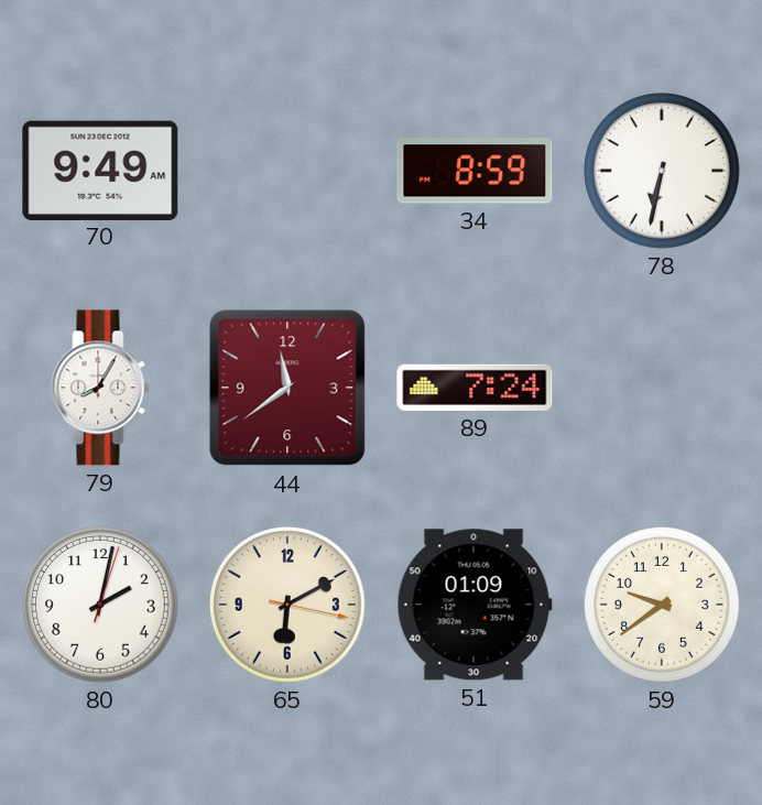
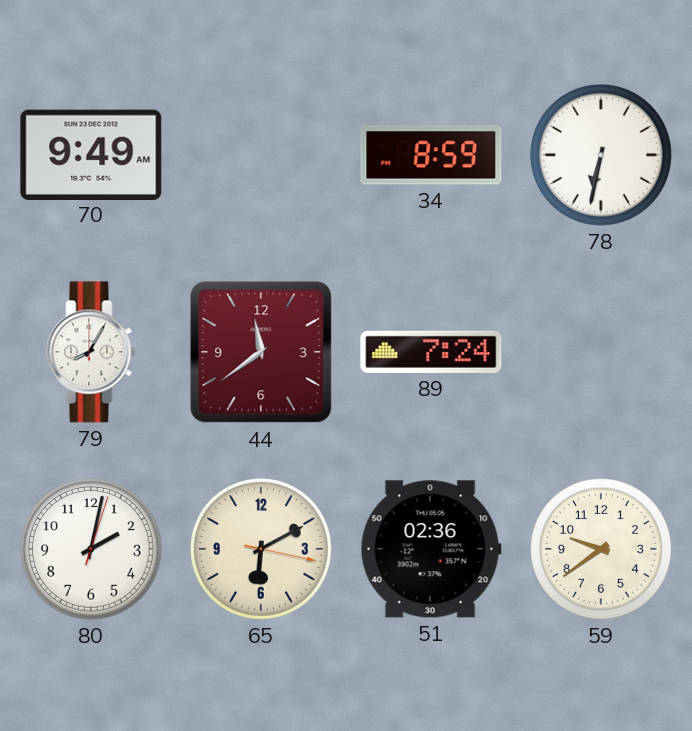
51: 01:09 -> 02:36
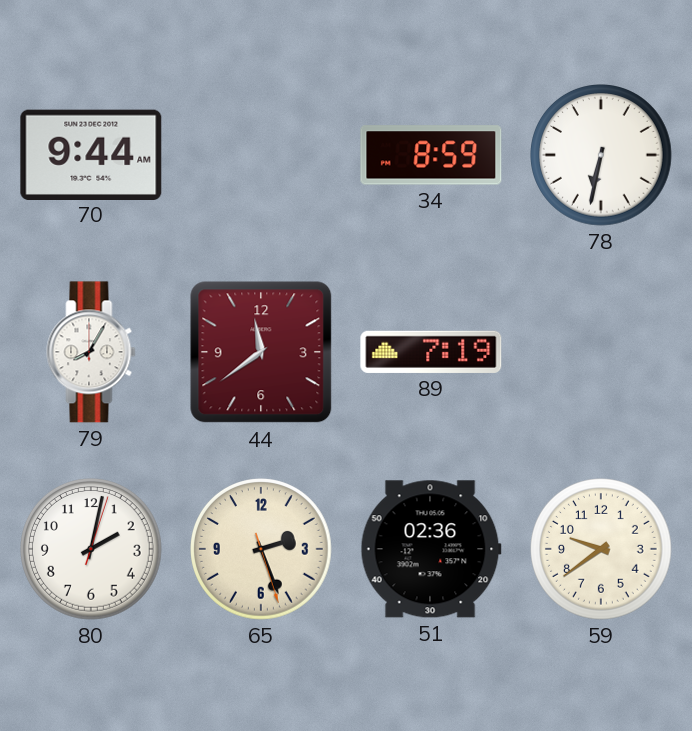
70: 9:49 -> 9:44
89: 7:24 -> 7:19
65: 6:10 -> 2:26
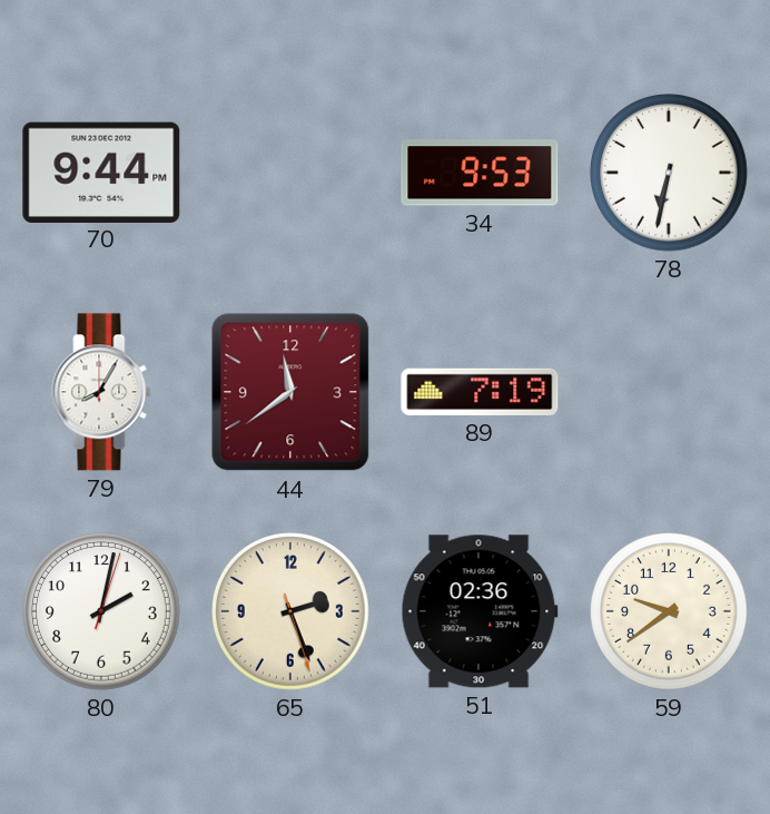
70: 9:44 AM -> 9:44 PM
34: 8:59 -> 9:53
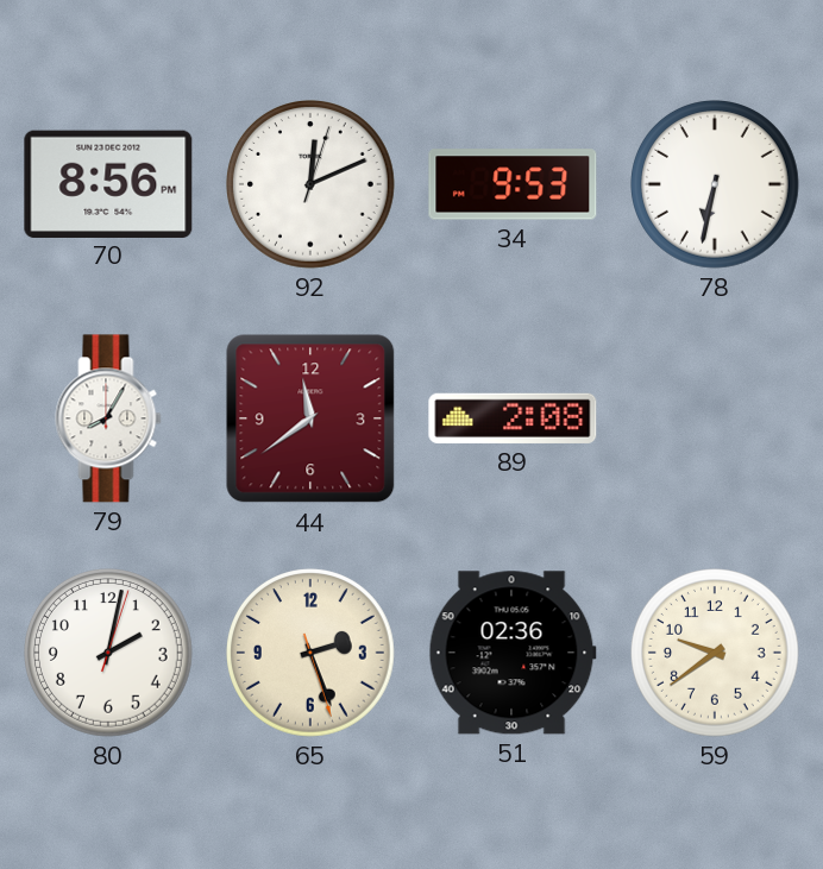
70: 9:44 -> 8:56
92: none -> 12:11
89: 7:19 -> 2:08
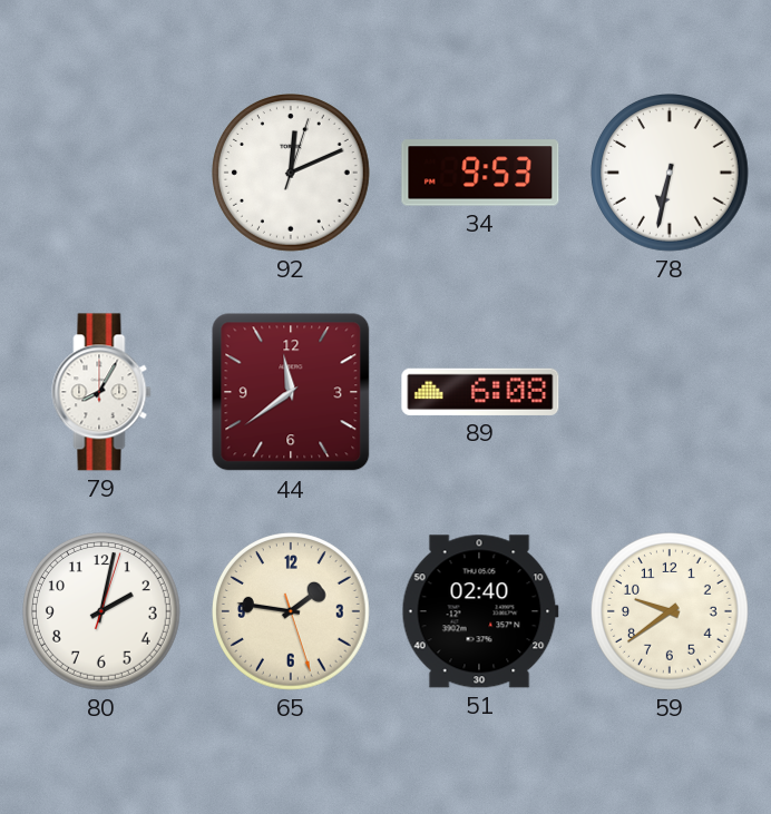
70: 8:56 -> none
89: 2:08 -> 6:08
65: 2:26 -> 1:46
51: 02:36 -> 02:40
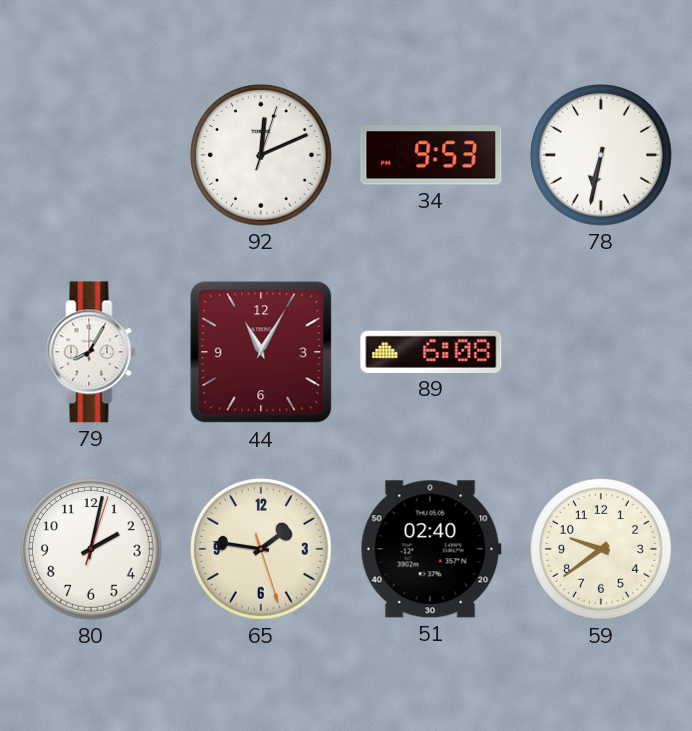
44: 11:39 -> 11:05
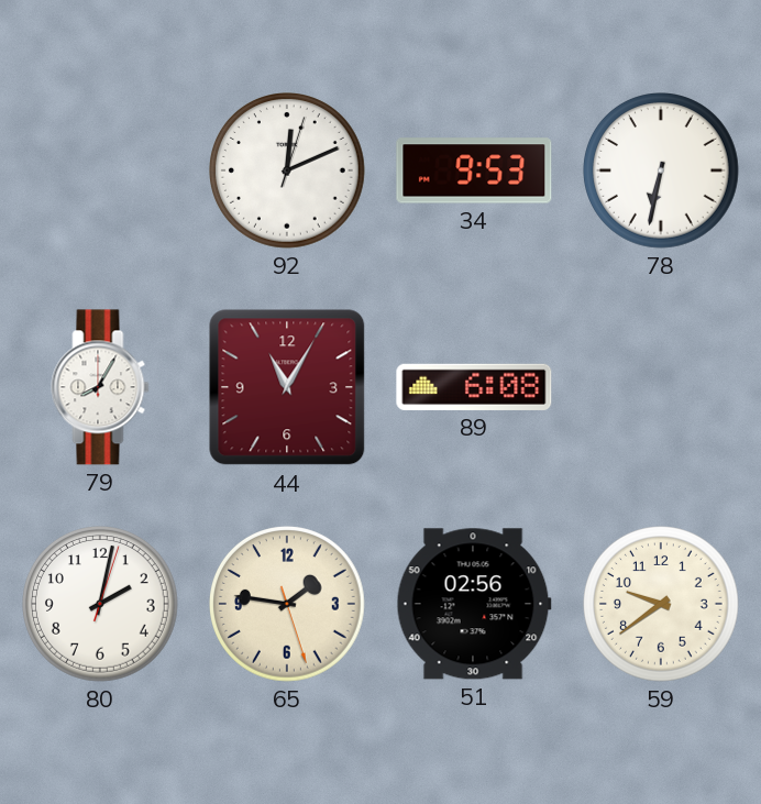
51: 02:40 -> 02:56
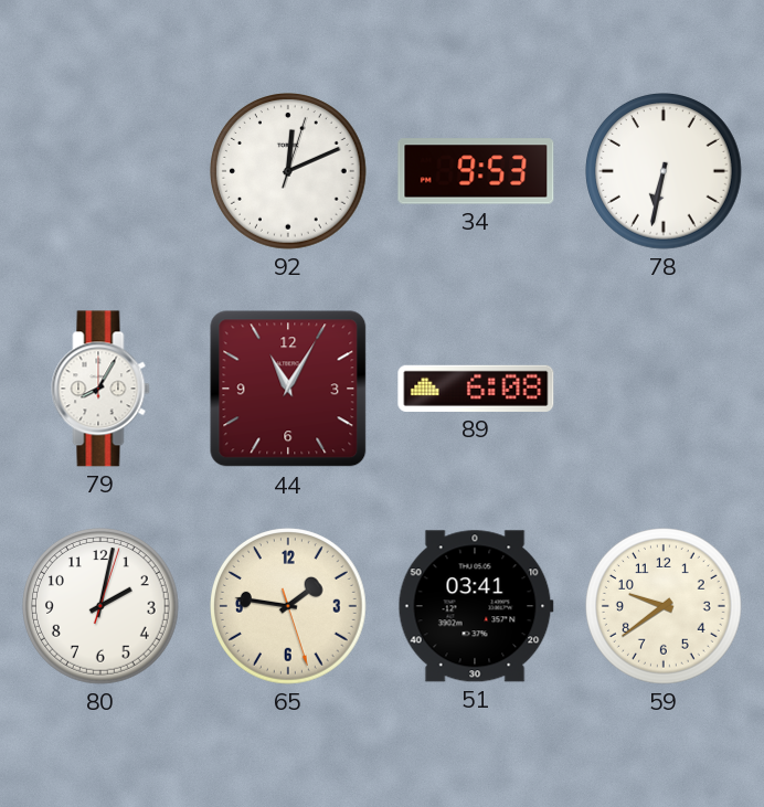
51: 02:56 -> 03:41
